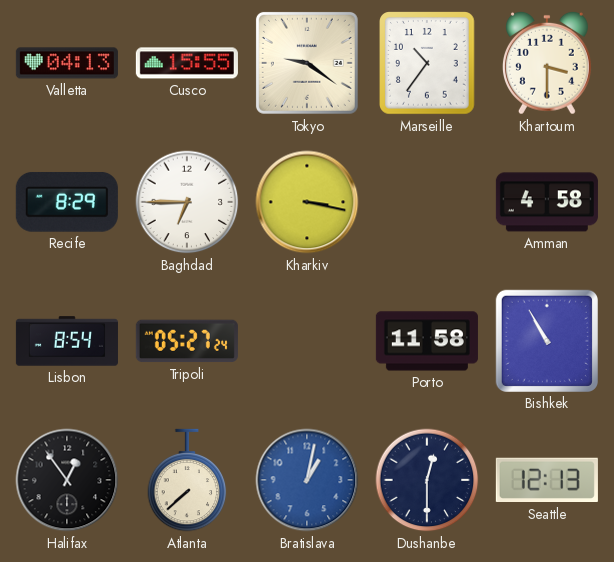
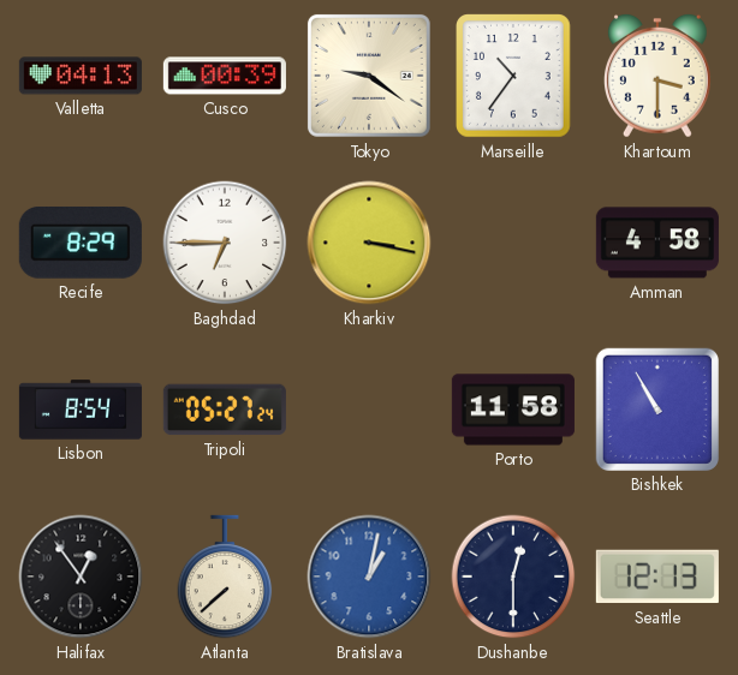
Cusco: 15:55 -> 00:39
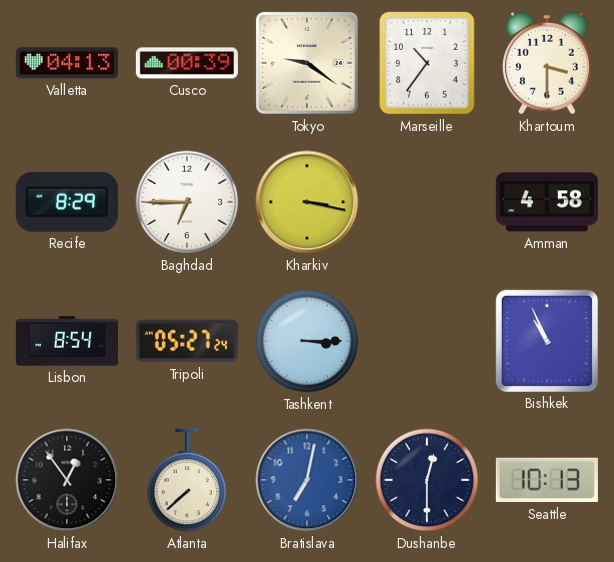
Tashkent: none -> 3:15
Porto: 11:58 -> none
Bishkek: 10:55 -> 10:56
Bratislava: 1:02 -> 7:02
Seattle: 12:13 -> 10:13
